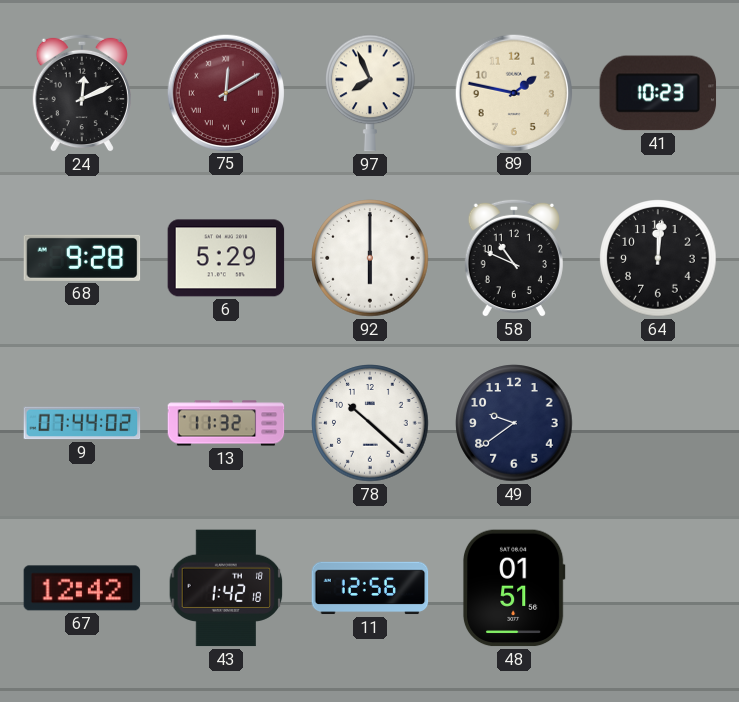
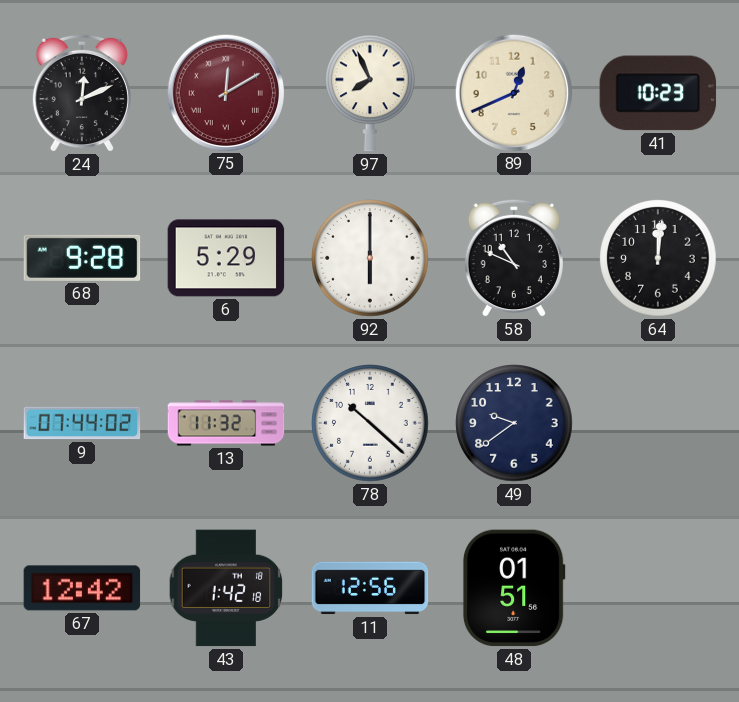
89: 1:47 -> 12:41
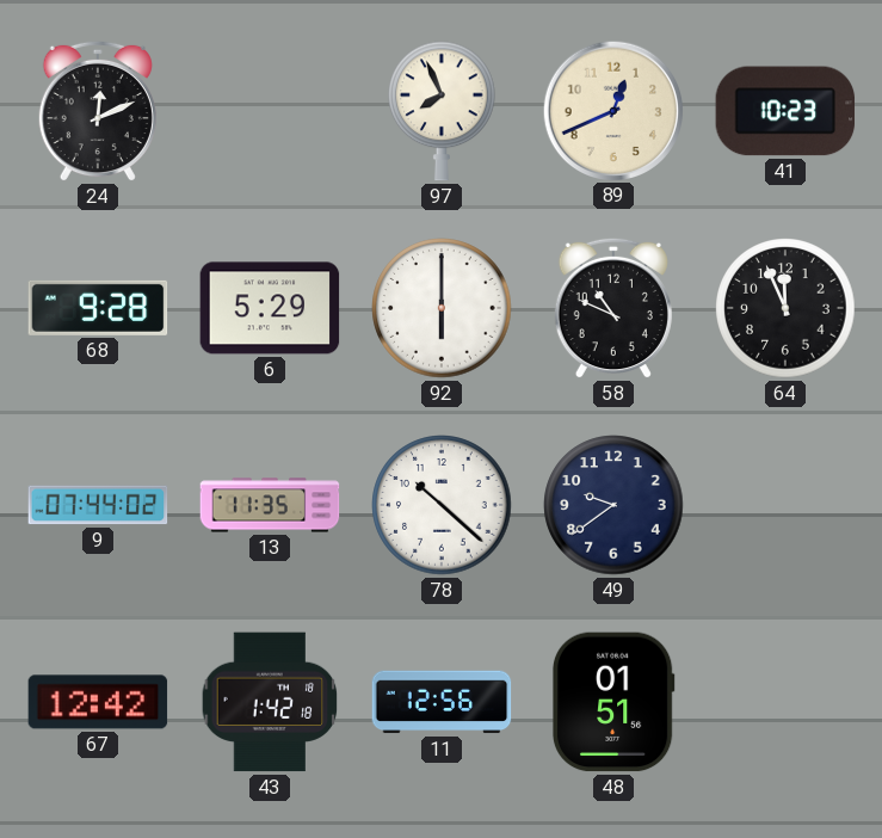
75: 12:10 -> none
64: 12:01 -> 11:56
13: 11:32 -> 11:35
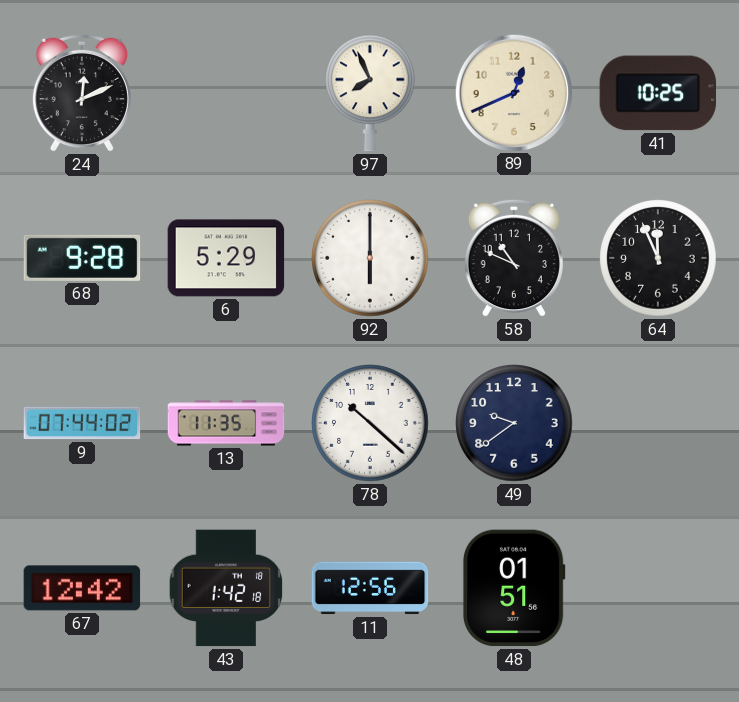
41: 10:23 -> 10:25
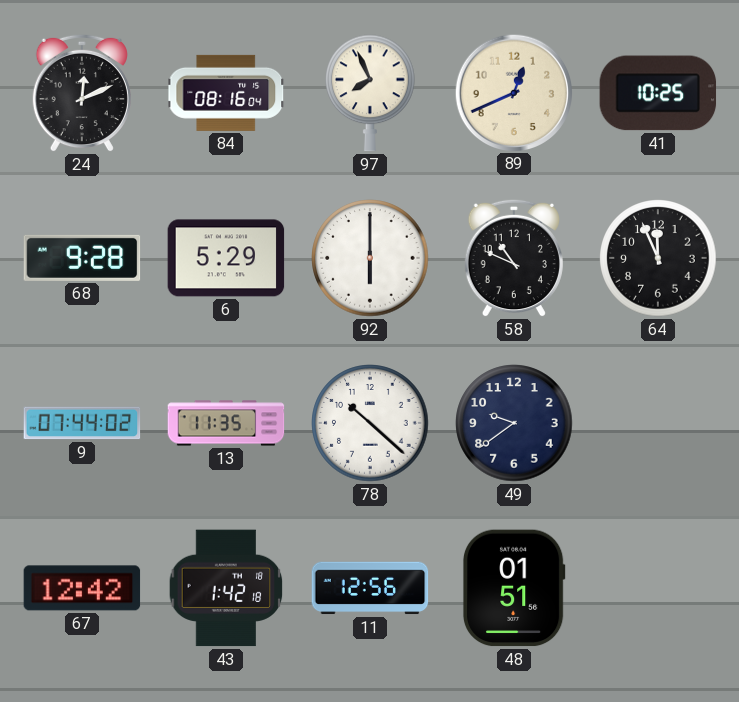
84: none -> 08:16
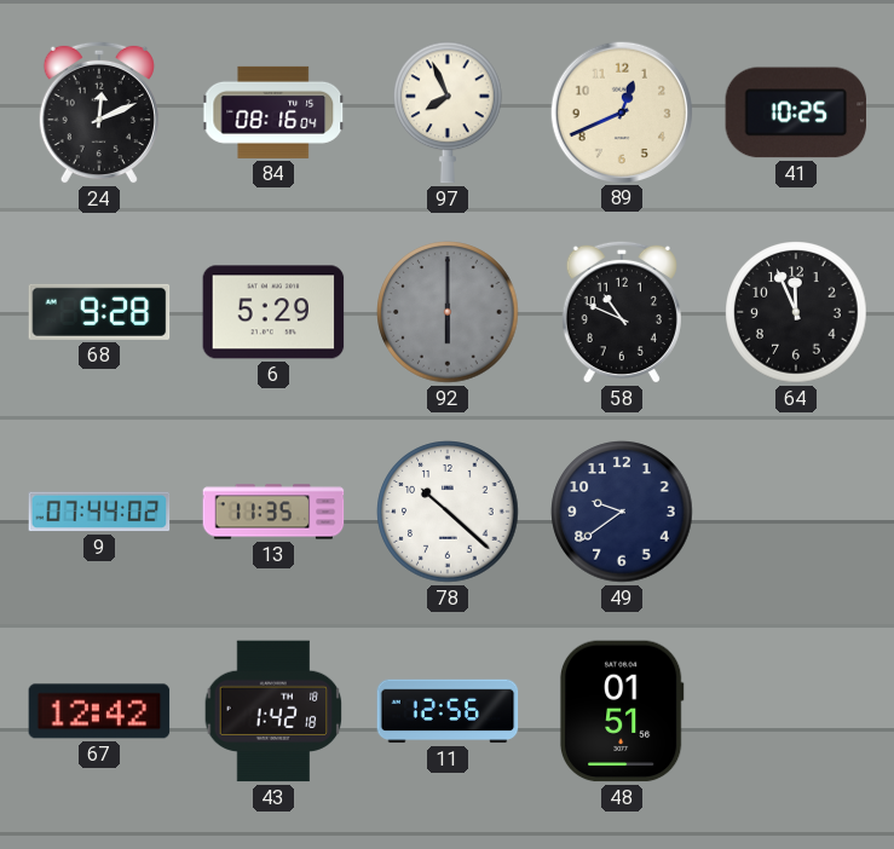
92 dial: white -> grey
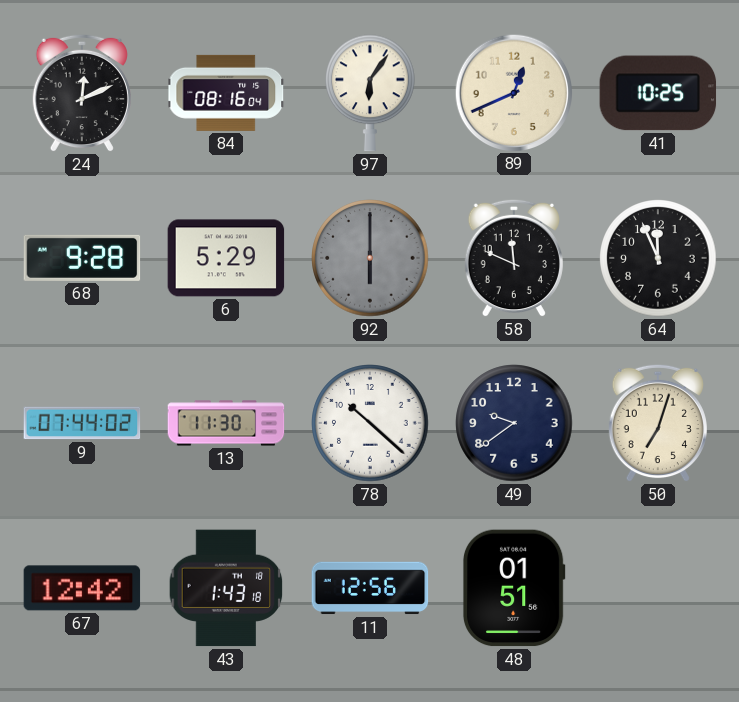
97: 7:56 -> 6:06
58: 10:49 -> 11:49
13: 11:35 -> 11:30
50: none -> 7:03
43: 1:42 -> 1:43
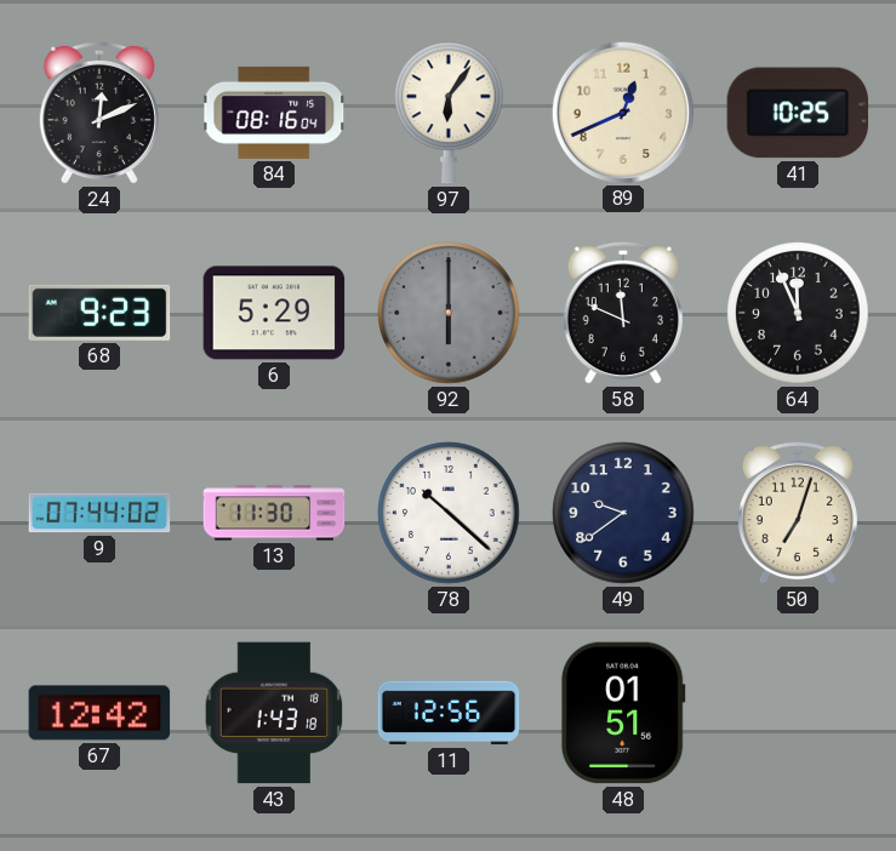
68: 9:28 -> 9:23
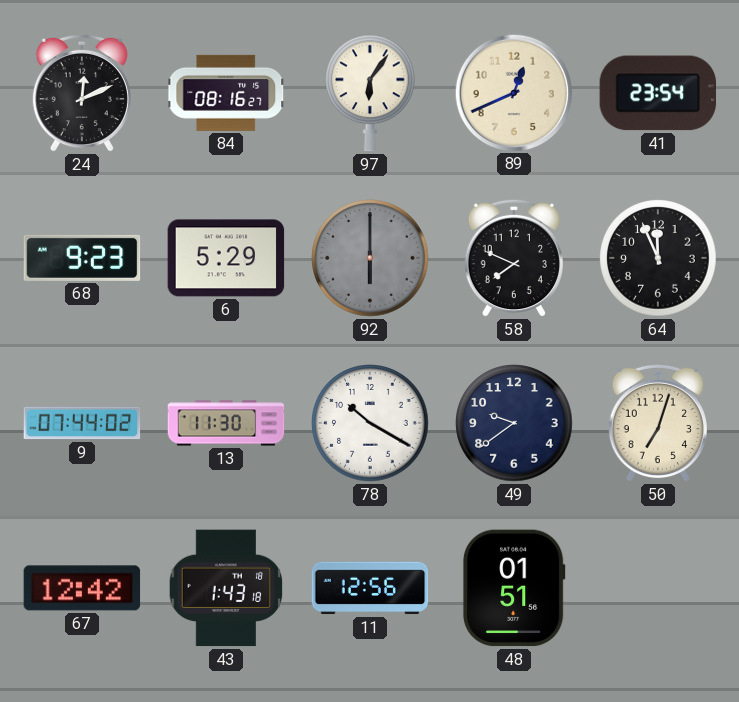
84: 08:16:04 -> 08:16:27
41: 10:25 -> 23:54
58: 11:49 -> 7:49
78: 10:22 -> 10:20
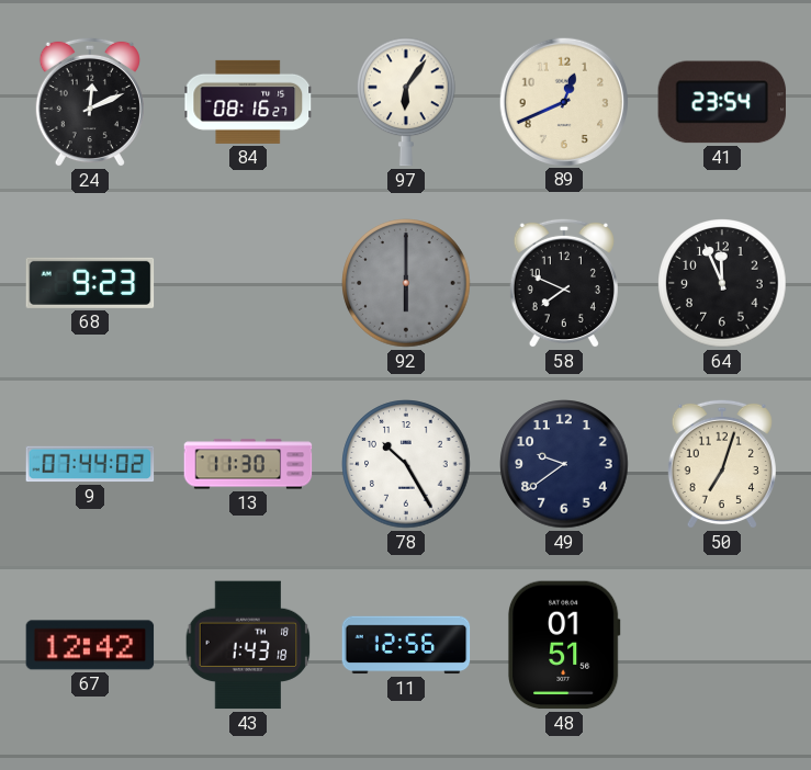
6: 5:29 -> none
78: 10:20 -> 10:25
